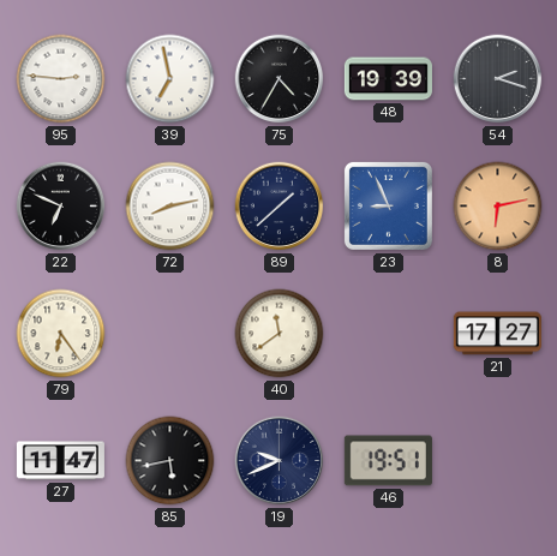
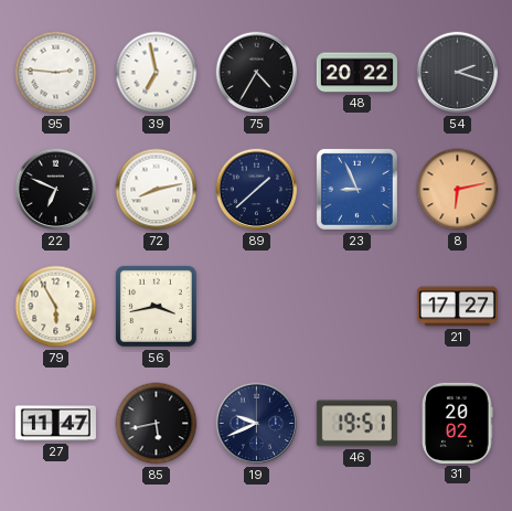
48: 19:39 -> 20:22
79: 6:24 -> 5:55
56: none -> 3:43
40: 11:39 -> none
31: none -> 20:02
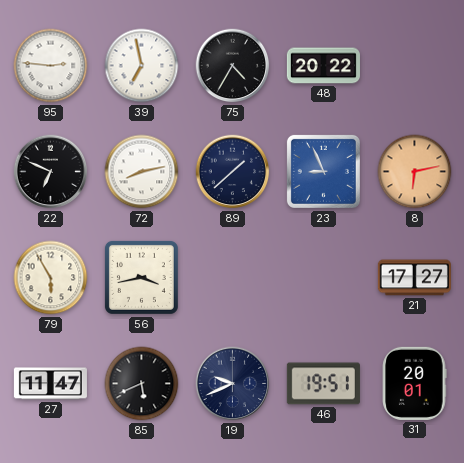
54: 2:18 -> none
85: 5:43 -> 5:41
31: 20:02 -> 20:01
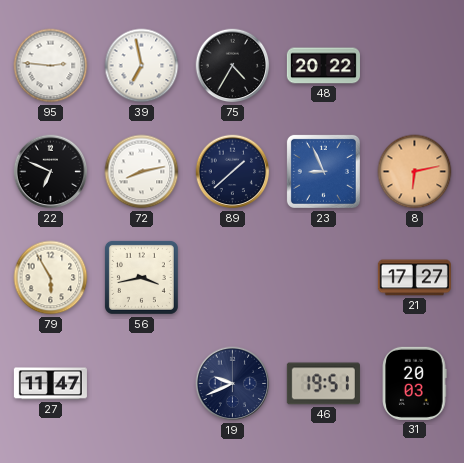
85: 5:41 -> none
31: 20:01 -> 20:03
